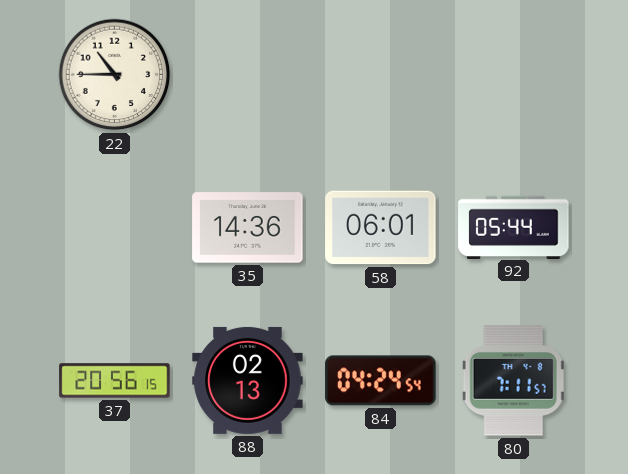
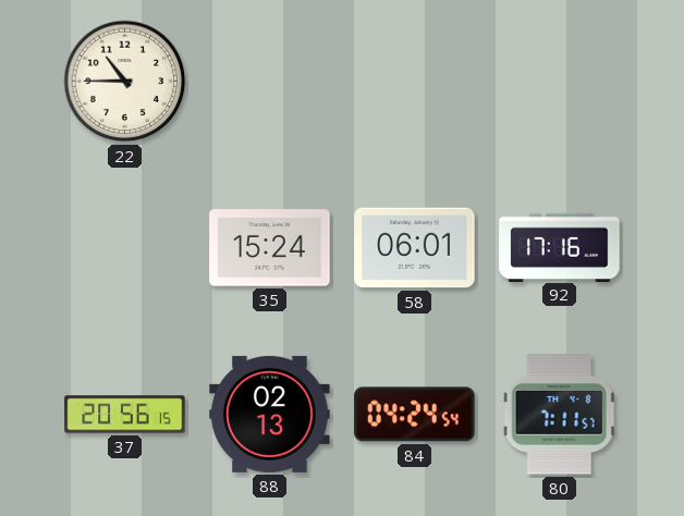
35: 14:36 -> 15:24
92: 05:44 -> 17:16
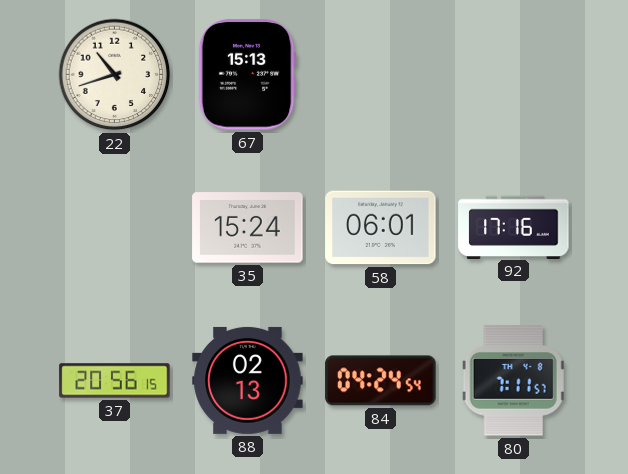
22: 10:45 -> 10:42
67: none -> 15:13
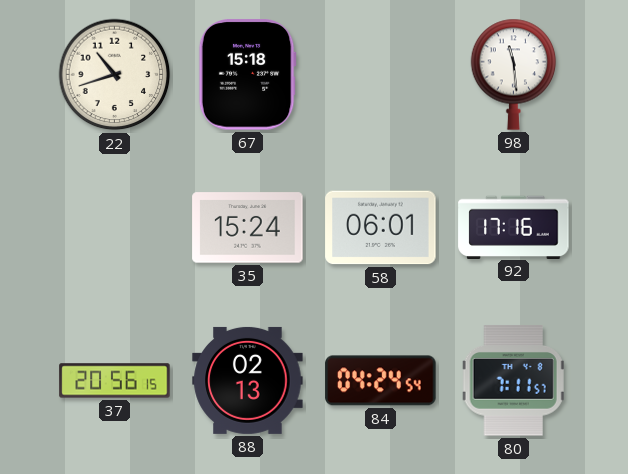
67: 15:13 -> 15:18
98: none -> 11:29
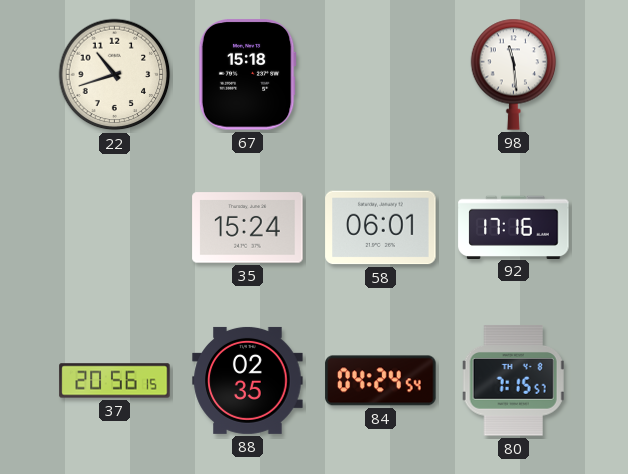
88: 02:13 -> 02:35
80: 7:11 -> 7:15
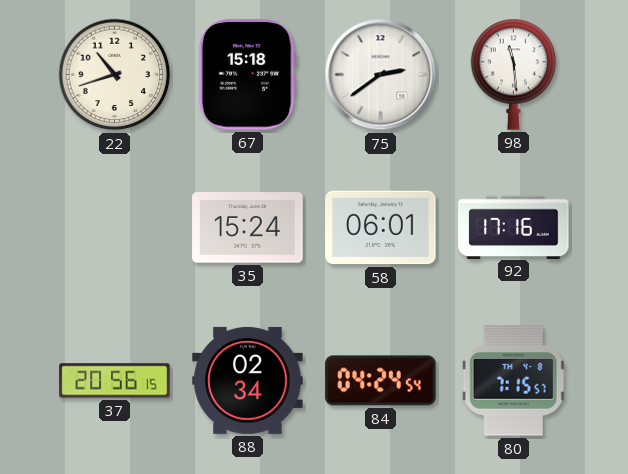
75: none -> 2:39
88: 02:35 -> 02:34
